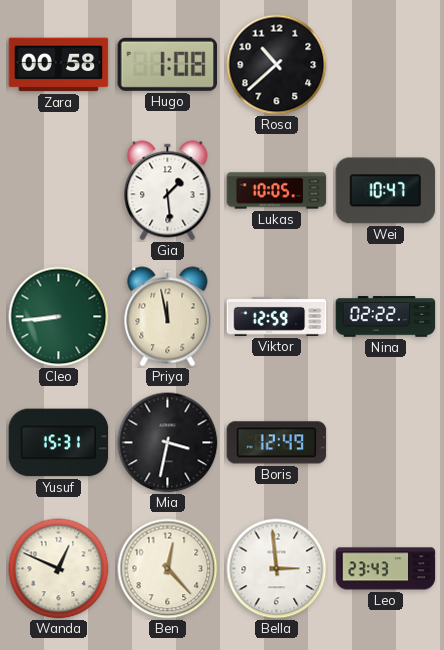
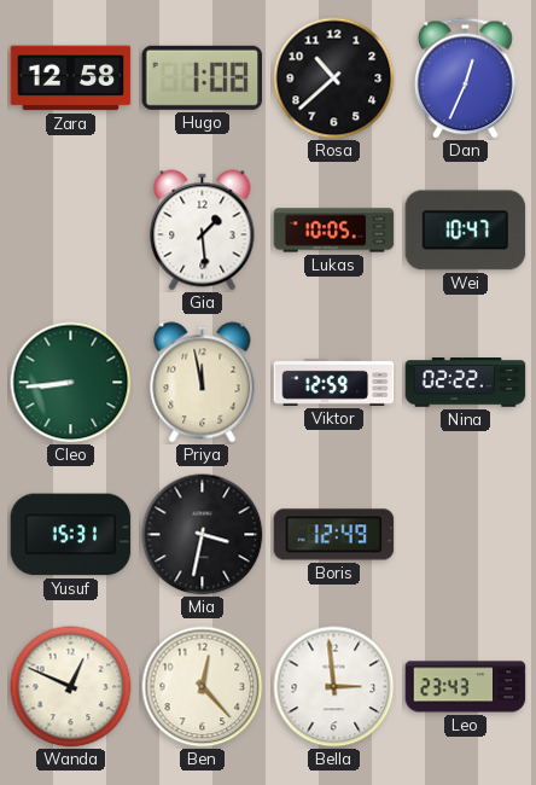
Zara: 00:58 -> 12:58
Dan: none -> 12:34
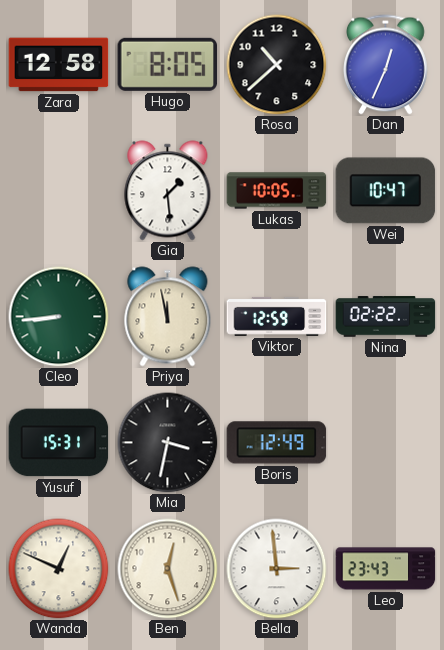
Hugo: 1:08 -> 8:05
Ben: 12:23 -> 12:27
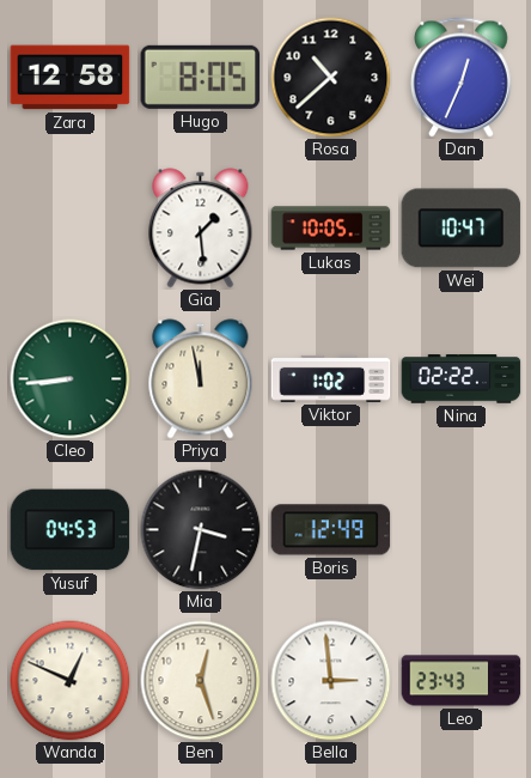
Viktor: 12:59 -> 1:02
Yusuf: 15:31 -> 04:53
